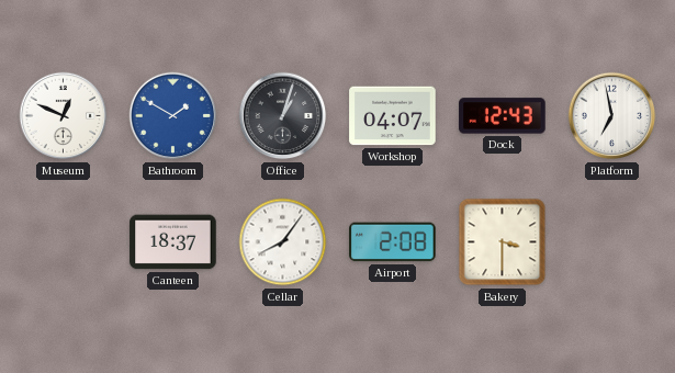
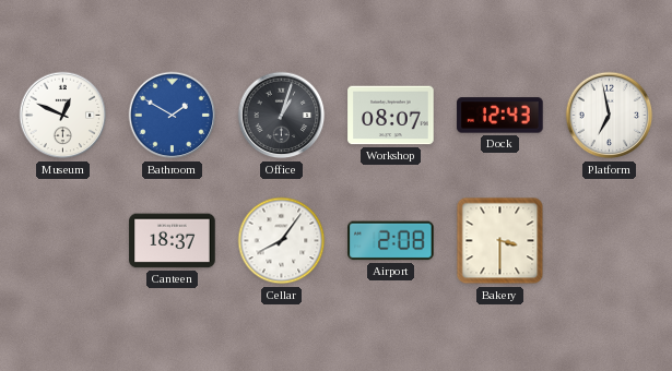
Workshop: 04:07 -> 08:07
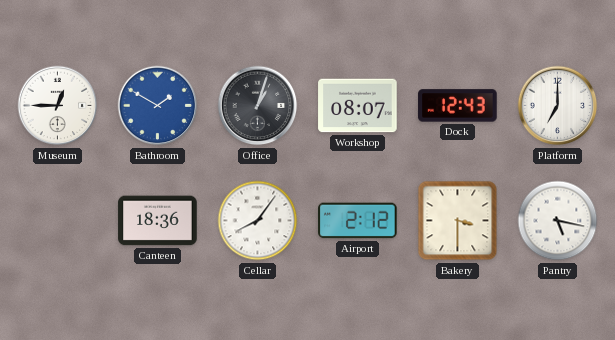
Museum: 12:49 -> 12:45
Platform: 6:58 -> 7:00
Canteen: 18:37 -> 18:36
Airport: 2:08 -> 2:12
Pantry: none -> 5:17
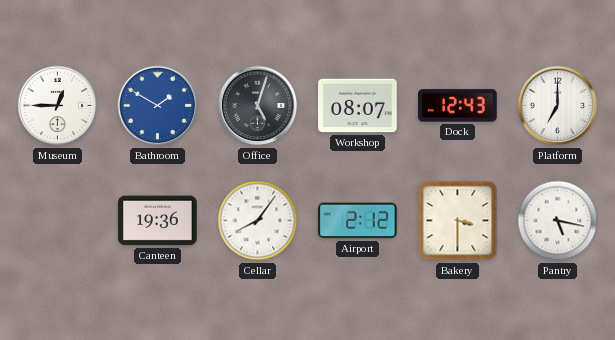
Office: 1:03 -> 5:03
Canteen: 18:36 -> 19:36
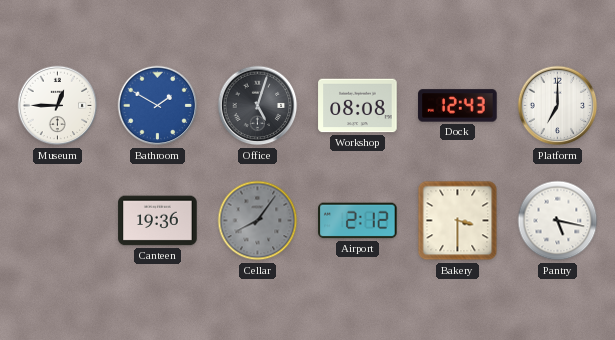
Workshop: 08:07 -> 08:08
Cellar dial: white -> grey
